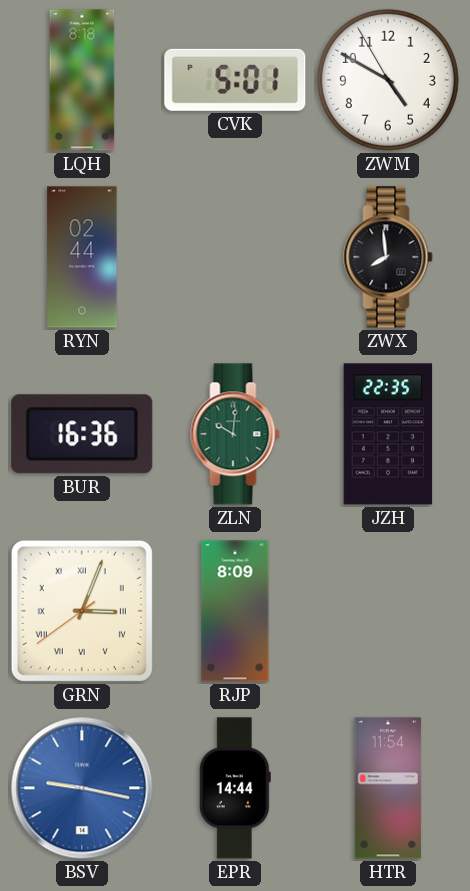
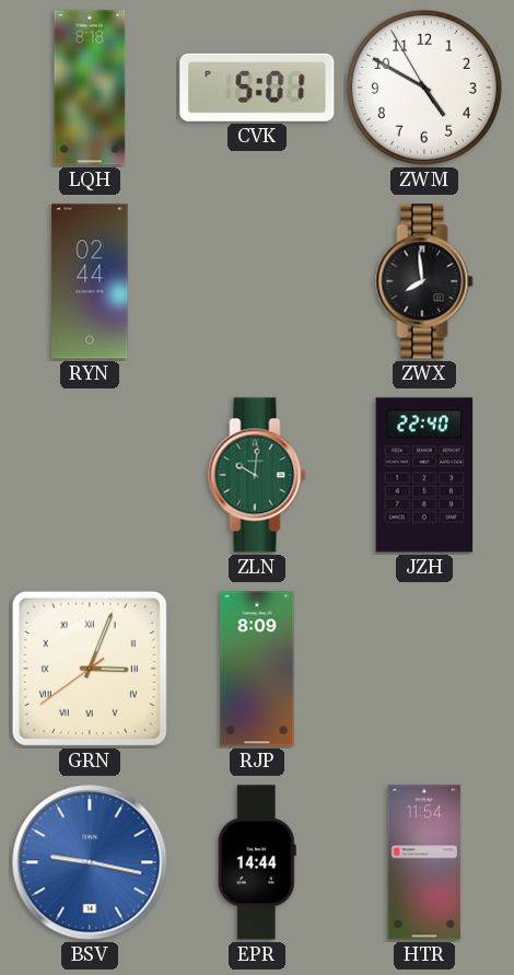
BUR: 16:36 -> none
JZH: 22:35 -> 22:40
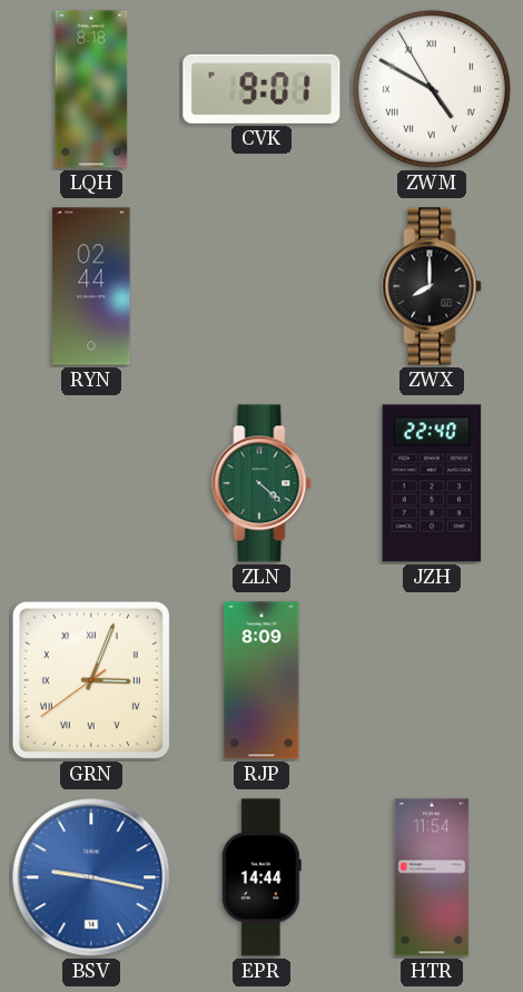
CVK: 5:01 -> 9:01
ZWM numerals: Arabic -> Roman
ZWX: 7:59 -> 8:00
ZLN: 10:01 -> 4:22
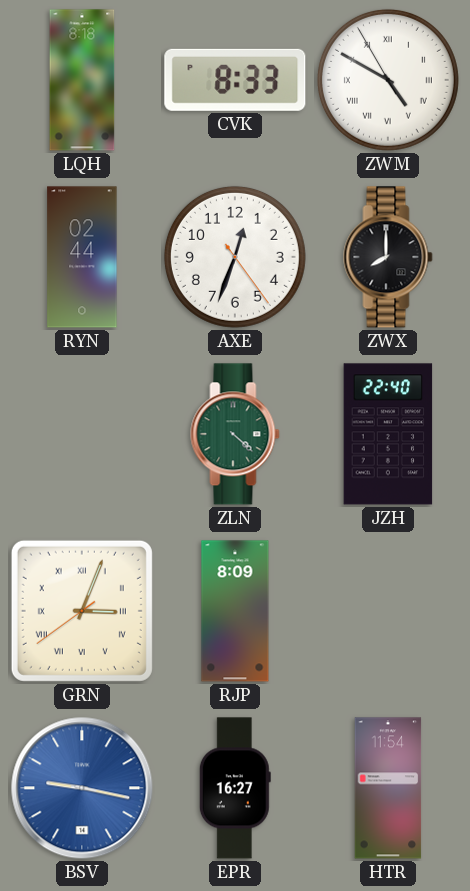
CVK: 9:01 -> 8:33
AXE: none -> 12:33
EPR: 14:44 -> 16:27
